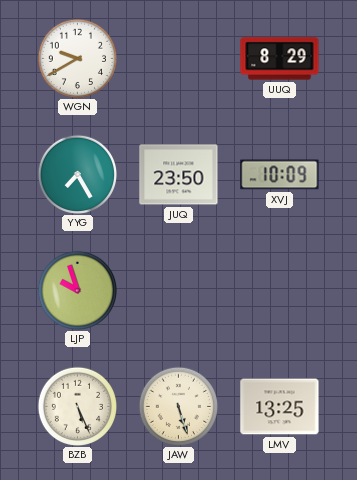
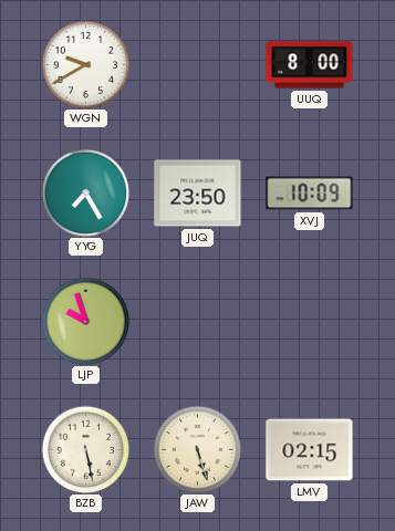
UUQ: 8:29 -> 8:00
BZB: 5:26 -> 5:28
LMV: 13:25 -> 02:15
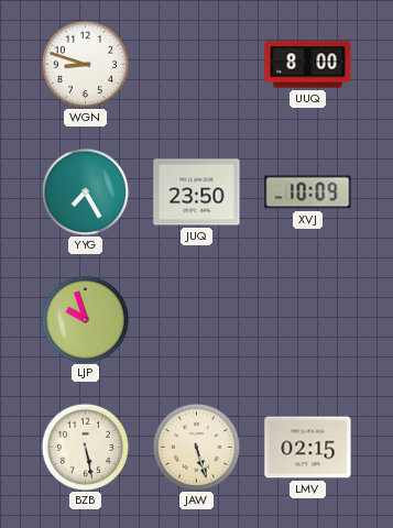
WGN: 9:40 -> 8:48
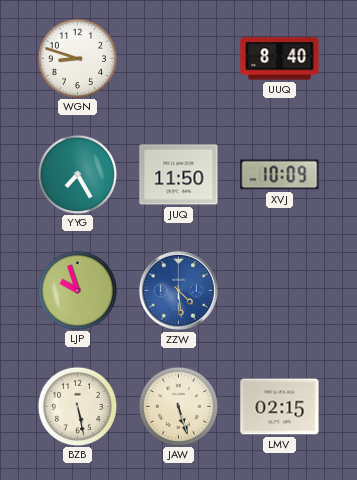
UUQ: 8:00 -> 8:40
JUQ: 23:50 -> 11:50
ZZW: none -> 4:29
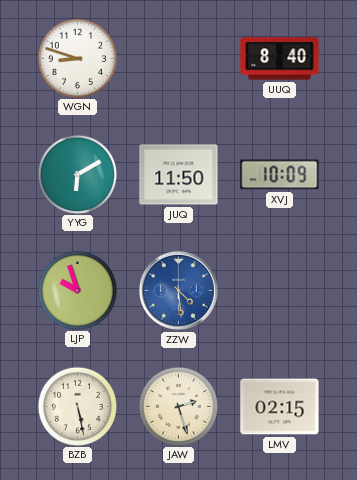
YYG: 7:25 -> 6:10
JAW: 5:27 -> 2:27
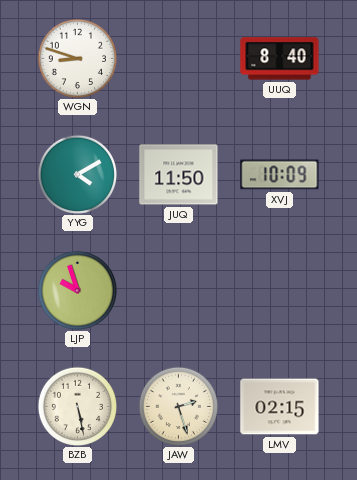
YYG: 6:10 -> 4:10
ZZW: 4:29 -> none
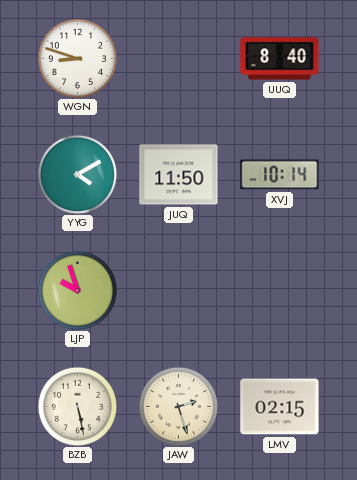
XVJ: 10:09 -> 10:14
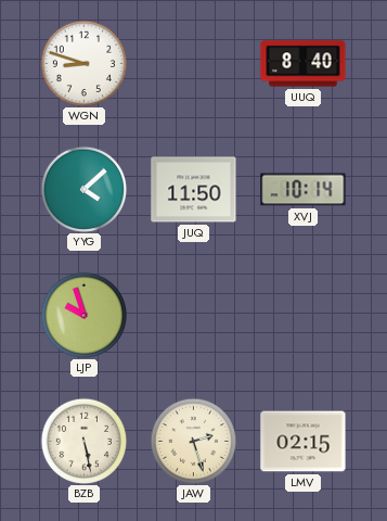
YYG: 4:10 -> 4:08
